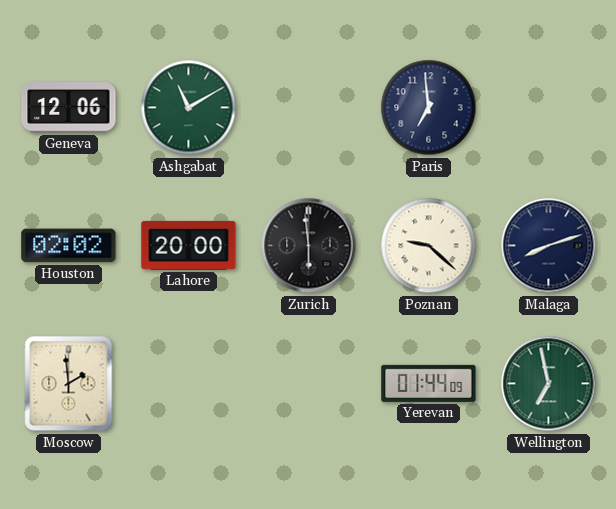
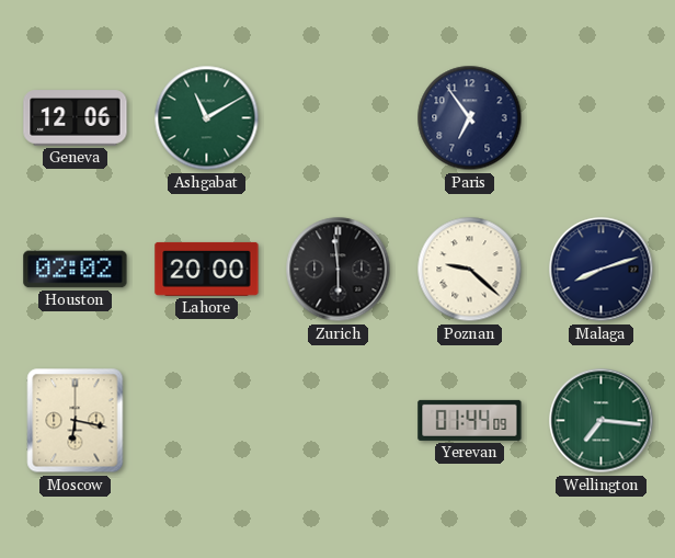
Paris: 6:59 -> 6:54
Moscow: 1:59 -> 6:17
Wellington: 6:58 -> 7:16
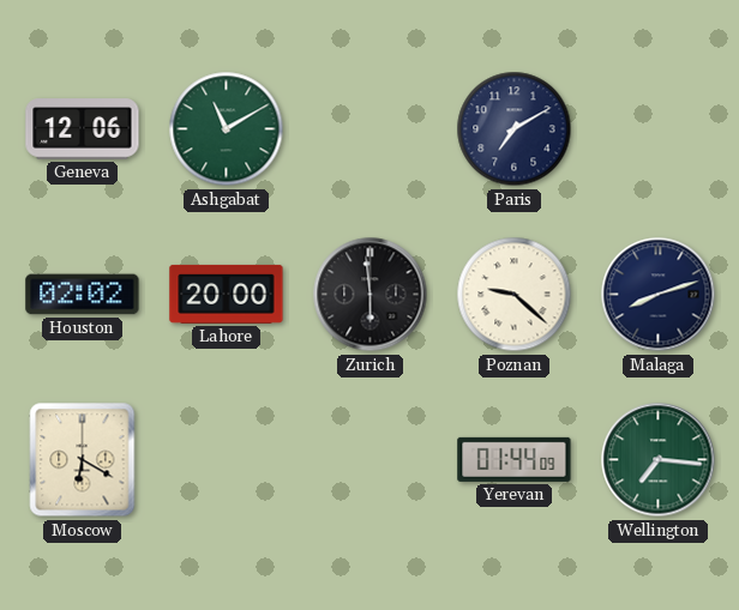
Paris: 6:54 -> 7:10
Moscow: 6:17 -> 6:20
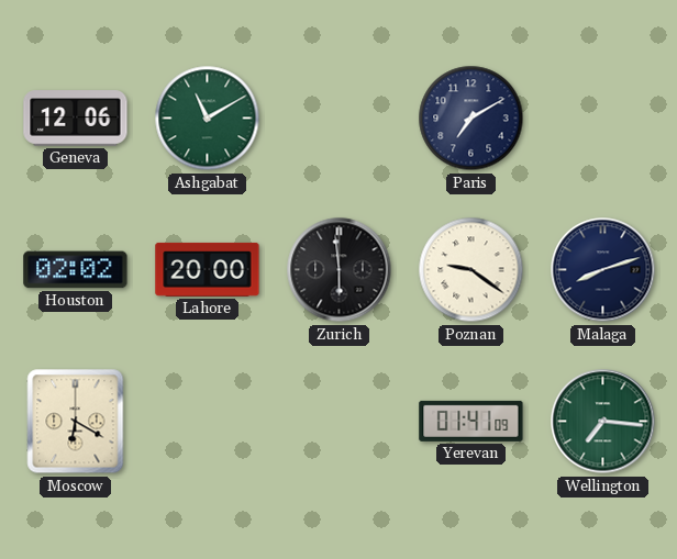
Poznan: 9:22 -> 9:21
Yerevan: 01:44 -> 01:41
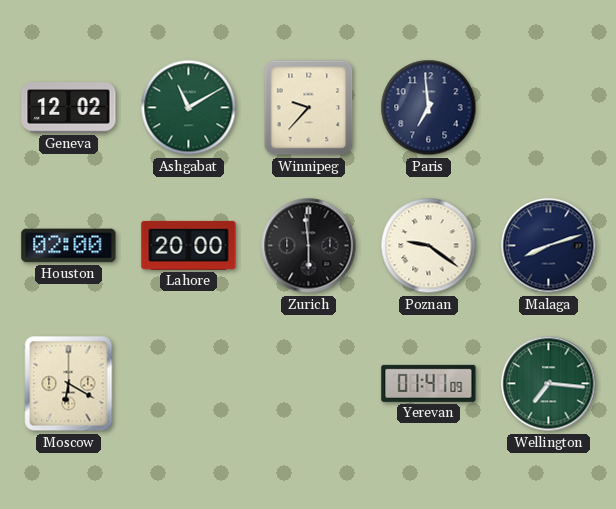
Geneva: 12:06 -> 12:02
Winnipeg: none -> 9:37
Paris: 7:10 -> 6:59
Houston: 02:02 -> 02:00
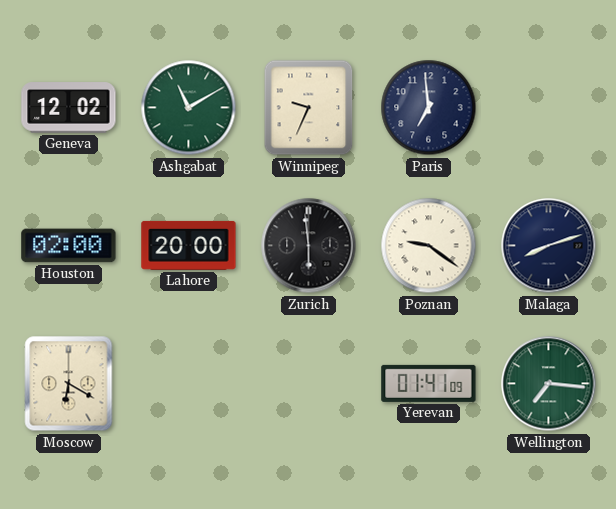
Winnipeg: 9:37 -> 9:34
